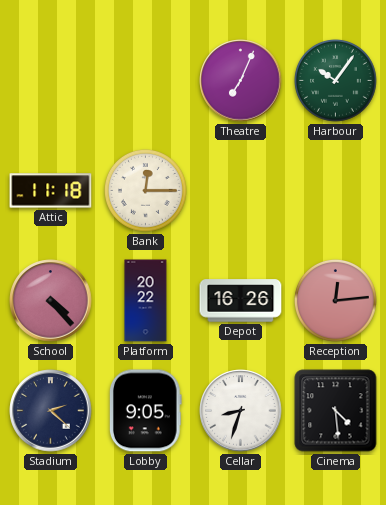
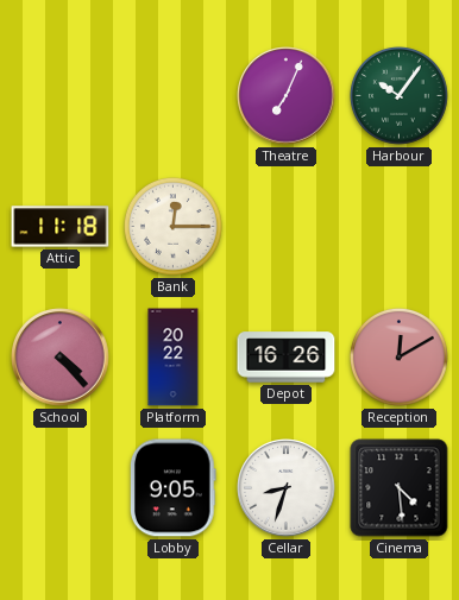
Reception: 12:14 -> 12:10
Stadium: 2:22 -> none
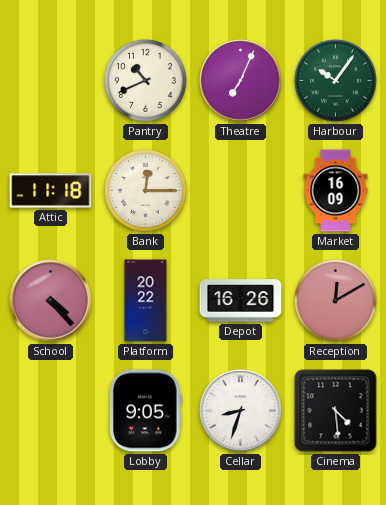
Pantry: none -> 10:41
Market: none -> 16:09
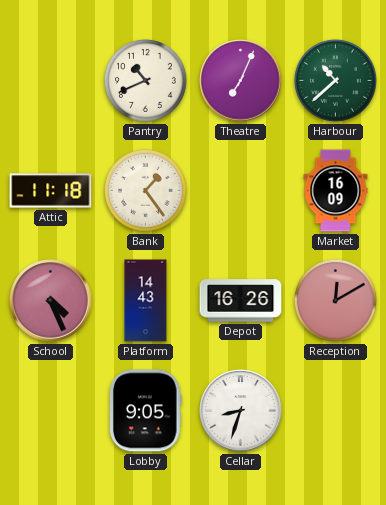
Harbour: 10:06 -> 10:38
Bank: 12:15 -> 1:24
School: 4:23 -> 4:26
Platform: 20:22 -> 14:43
Cinema: 4:29 -> none
